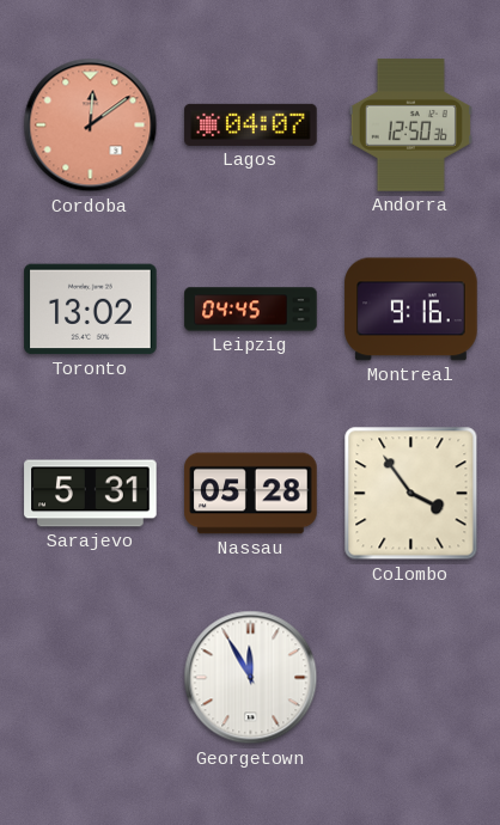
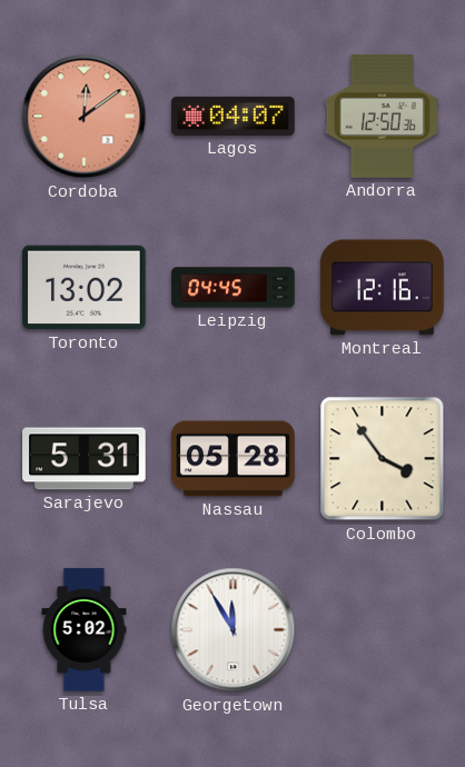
Montreal: 9:16 -> 12:16
Tulsa: none -> 5:02
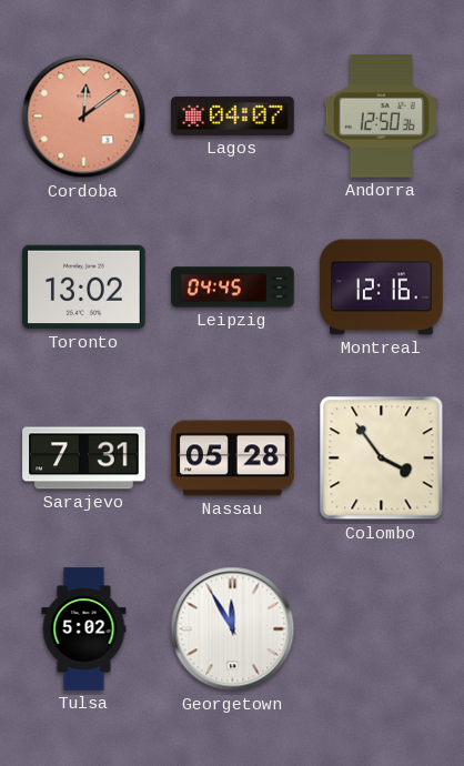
Sarajevo: 5:31 -> 7:31
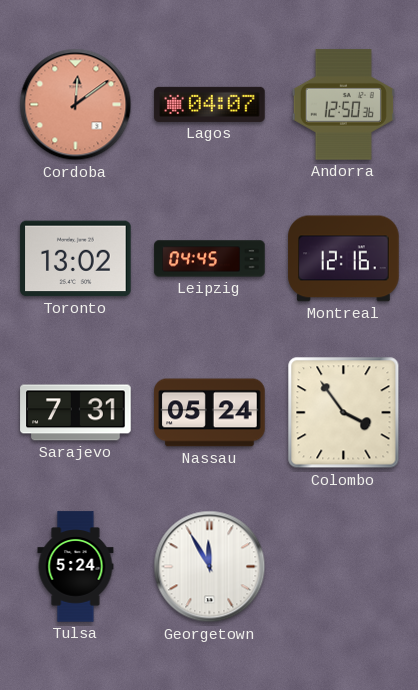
Nassau: 05:28 -> 05:24
Tulsa: 5:02 -> 5:24
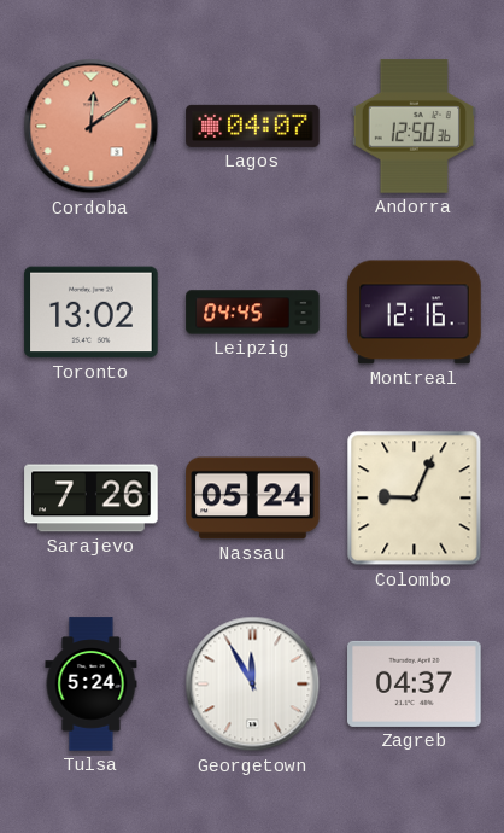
Sarajevo: 7:31 -> 7:26
Colombo: 3:54 -> 9:04
Zagreb: none -> 04:37
